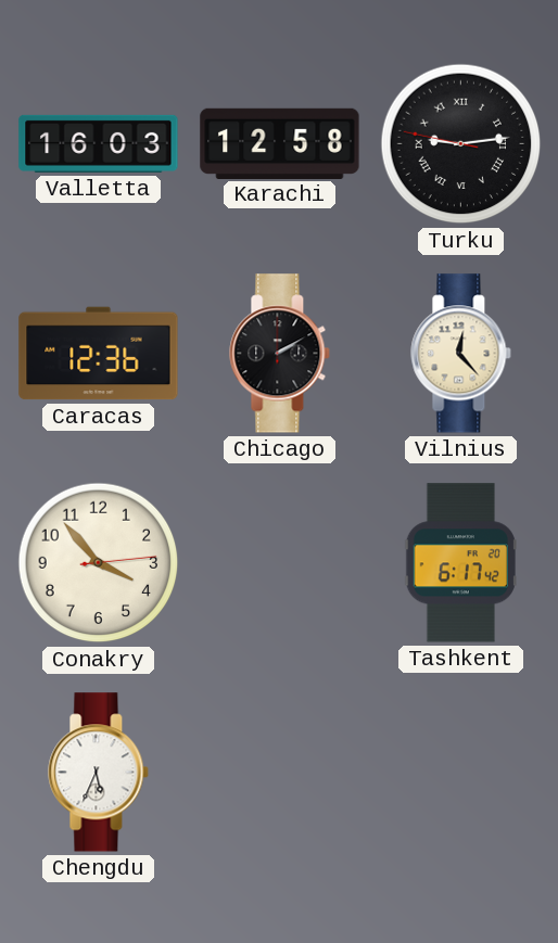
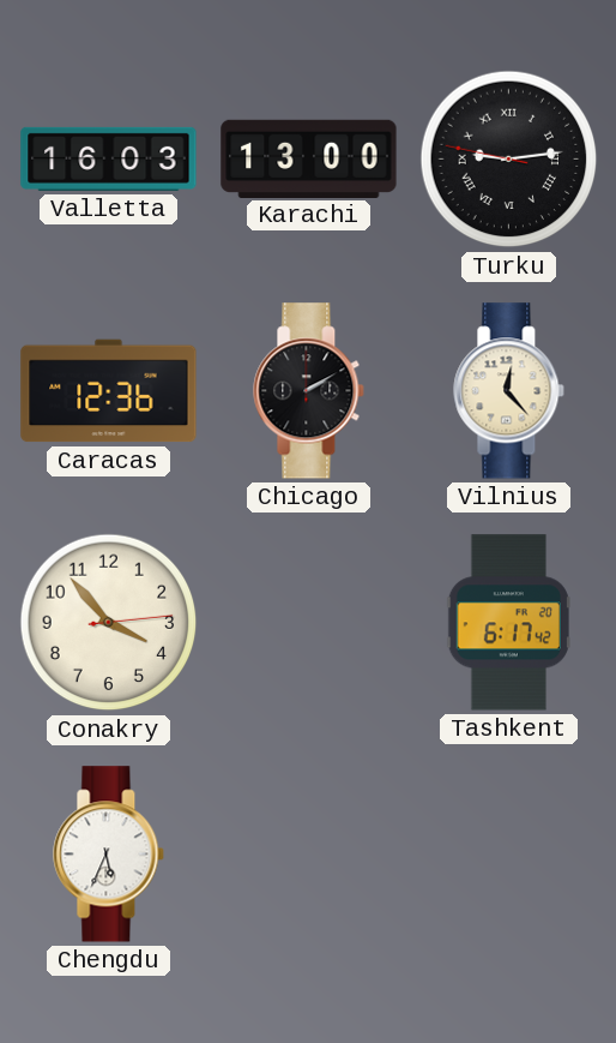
Karachi: 12:58 -> 13:00
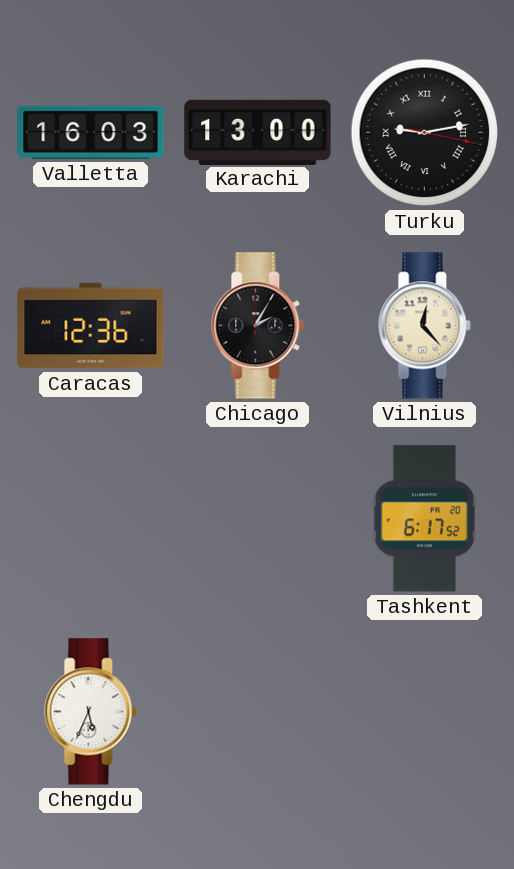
Turku: 9:13:47 -> 9:13:17
Chicago: 2:10 -> 2:05
Conakry: 3:53 -> none
Tashkent: 6:17:42 -> 6:17:52
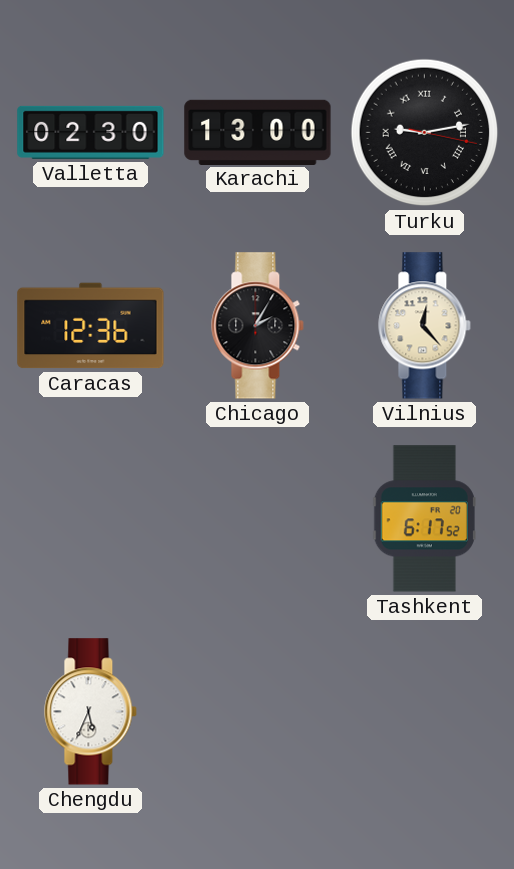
Valletta: 16:03 -> 02:30
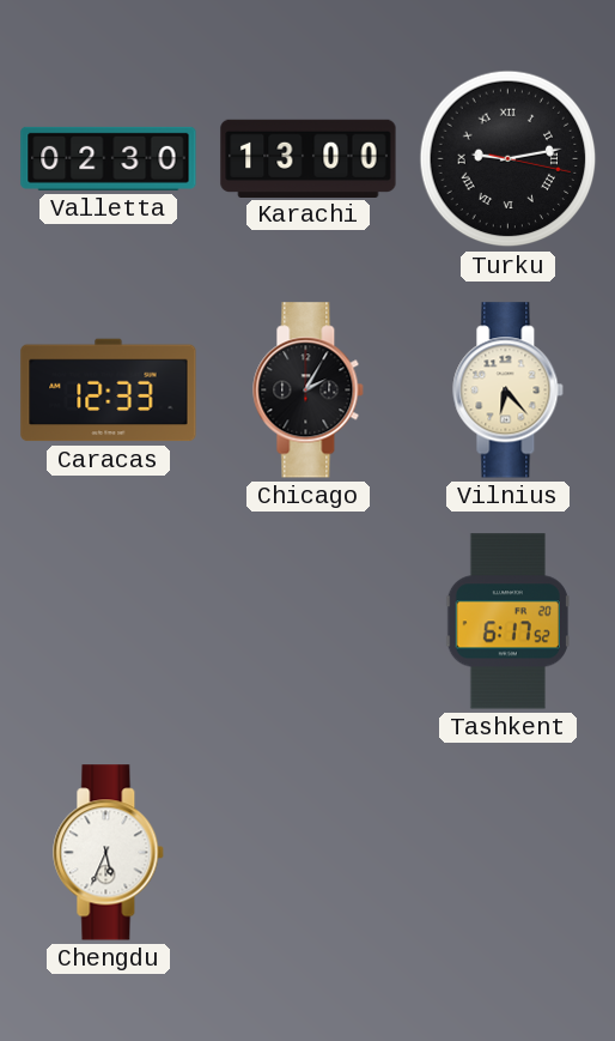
Caracas: 12:36 -> 12:33
Vilnius: 12:23 -> 6:23
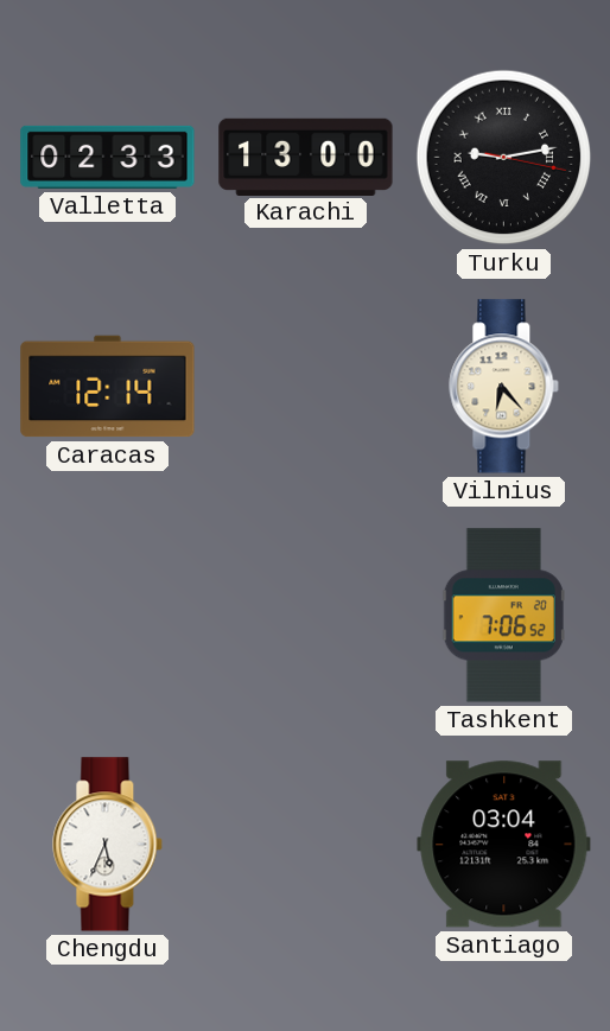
Valletta: 02:30 -> 02:33
Caracas: 12:33 -> 12:14
Chicago: 2:05 -> none
Tashkent: 6:17 -> 7:06
Santiago: none -> 03:04
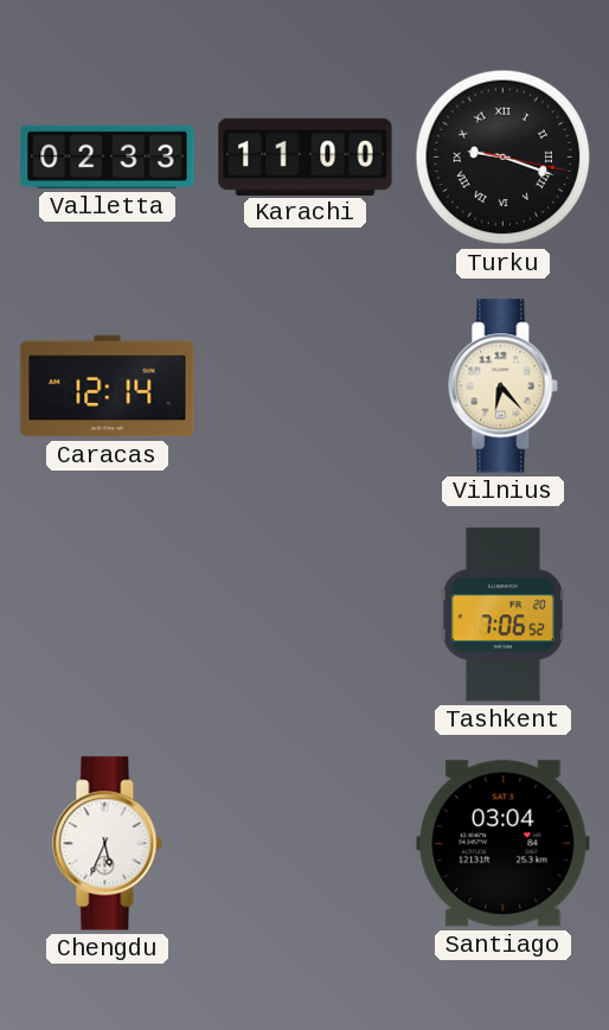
Karachi: 13:00 -> 11:00
Turku: 9:13 -> 9:18
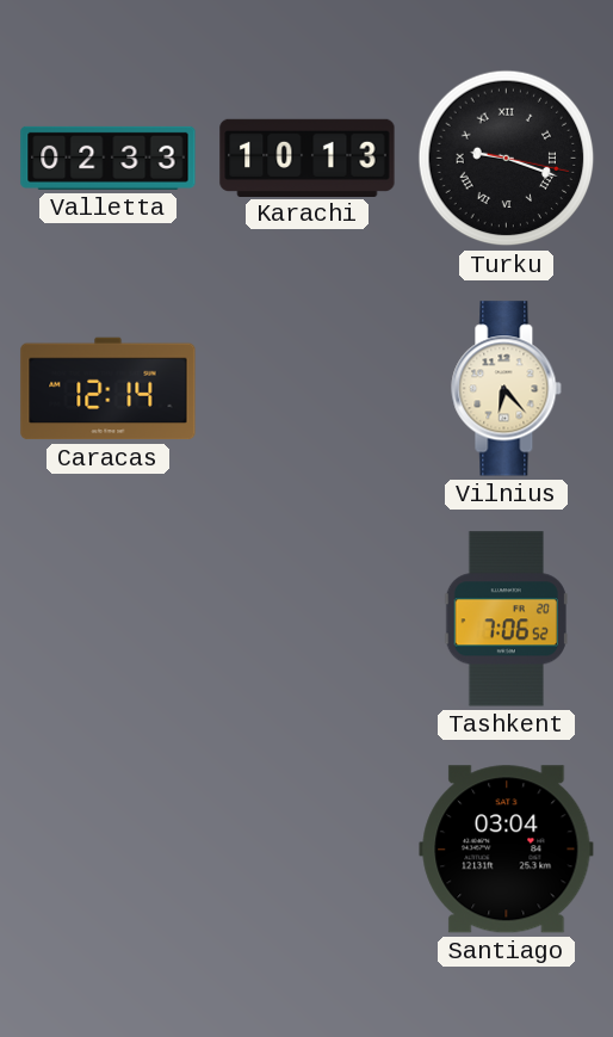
Karachi: 11:00 -> 10:13
Chengdu: 5:34 -> none
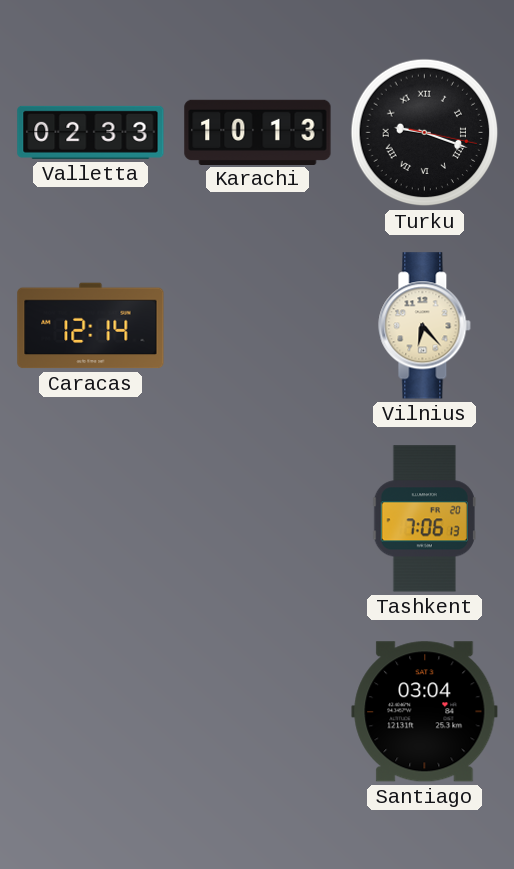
Tashkent: 7:06:52 -> 7:06:13
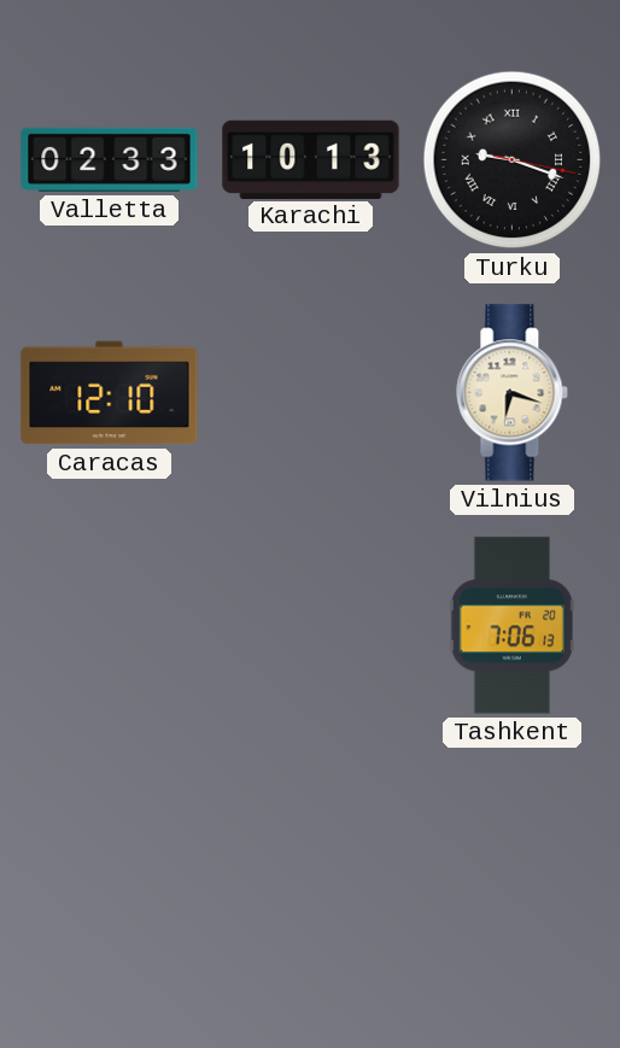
Caracas: 12:14 -> 12:10
Vilnius: 6:23 -> 6:18
Santiago: 03:04 -> none
